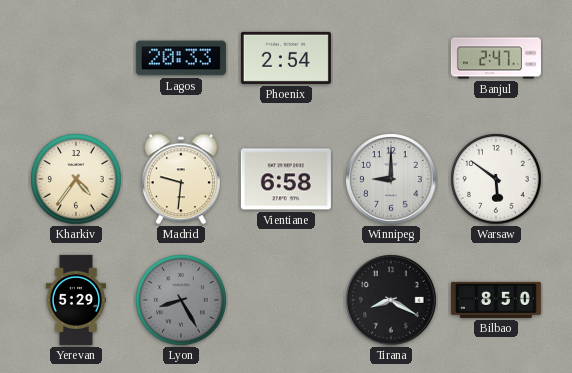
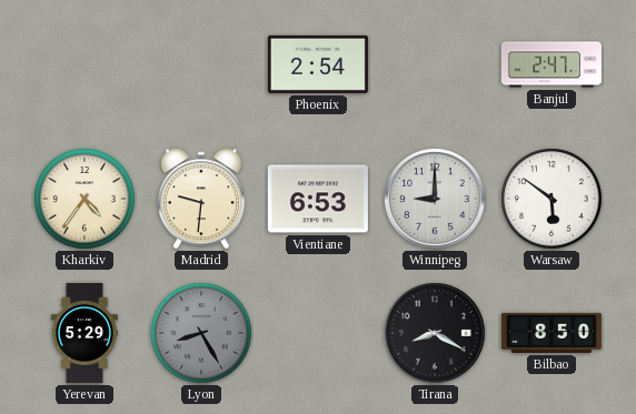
Lagos: 20:33 -> none
Vientiane: 6:58 -> 6:53
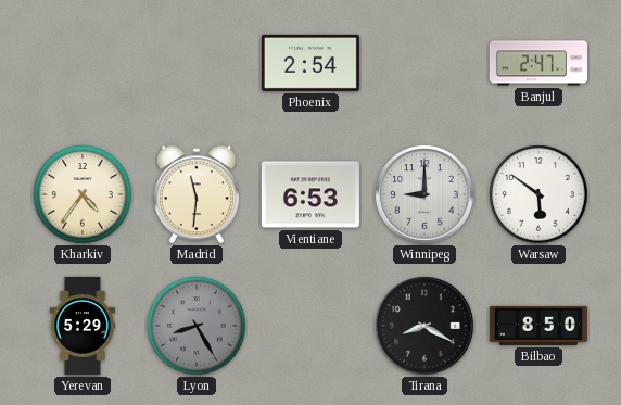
Madrid: 9:31 -> 11:31
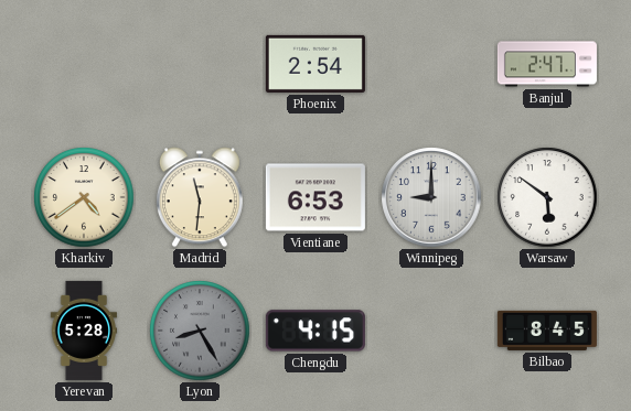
Kharkiv: 4:36 -> 4:39
Yerevan: 5:29 -> 5:28
Chengdu: none -> 4:15
Tirana: 8:20 -> none
Bilbao: 8:50 -> 8:45
